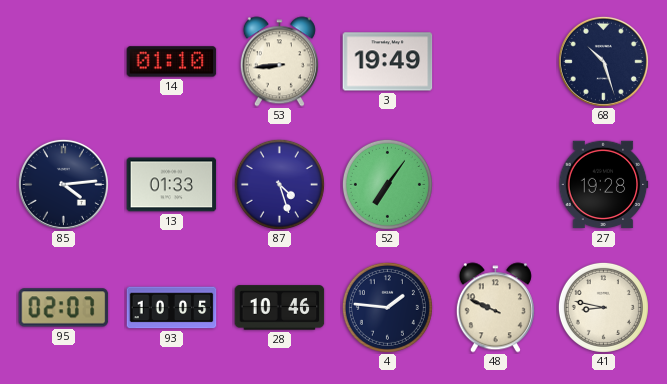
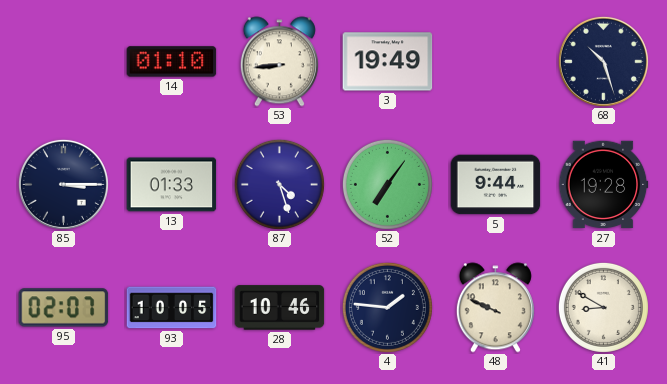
85: 4:14 -> 3:15
5: none -> 9:44
41: 8:47 -> 8:50
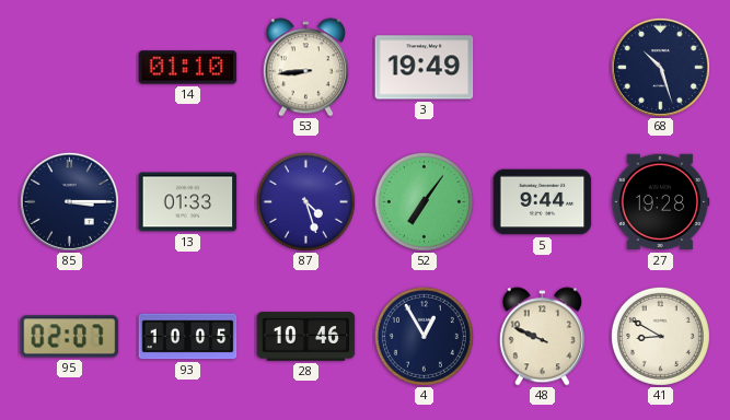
4: 1:46 -> 12:55
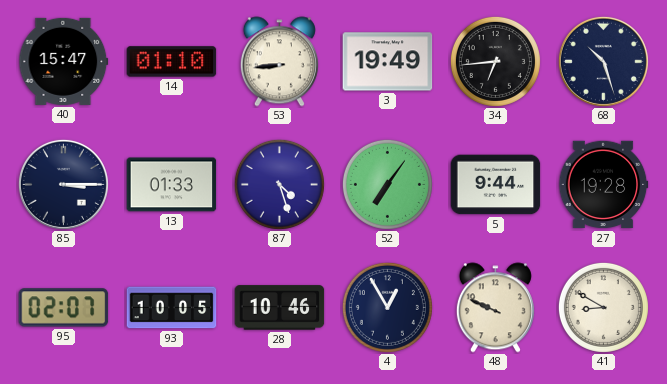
40: none -> 15:47
34: none -> 6:44
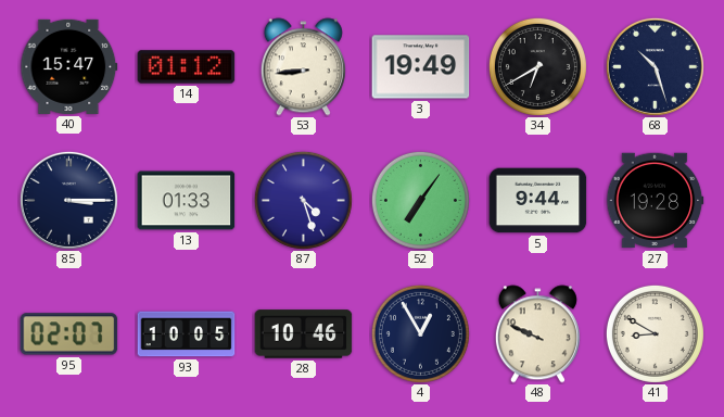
14: 01:10 -> 01:12
34: 6:44 -> 6:40
